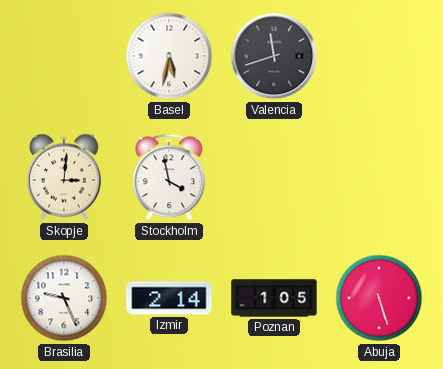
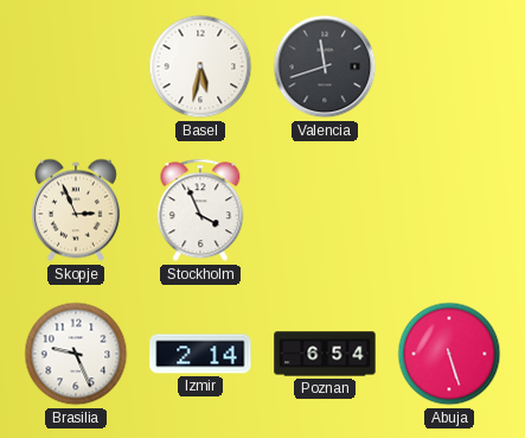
Skopje: 3:01 -> 2:56
Stockholm: 3:58 -> 3:56
Poznan: 1:05 -> 6:54
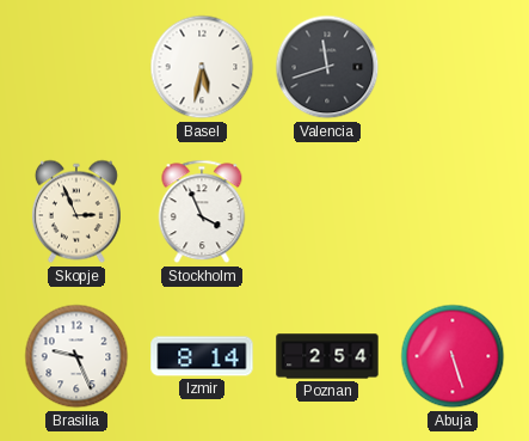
Izmir: 2:14 -> 8:14
Poznan: 6:54 -> 2:54
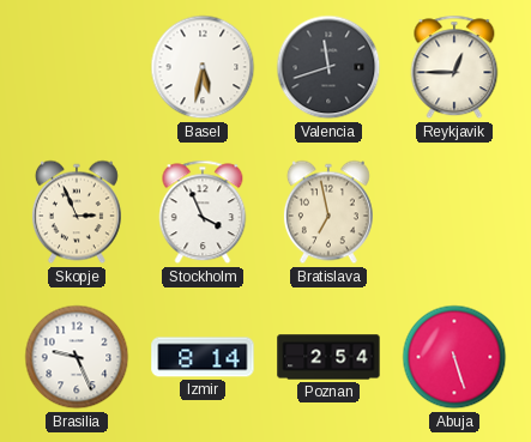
Reykjavik: none -> 12:45
Bratislava: none -> 6:58
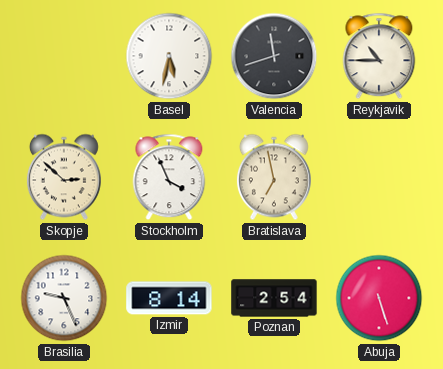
Reykjavik: 12:45 -> 10:45
Skopje: 2:56 -> 2:52
